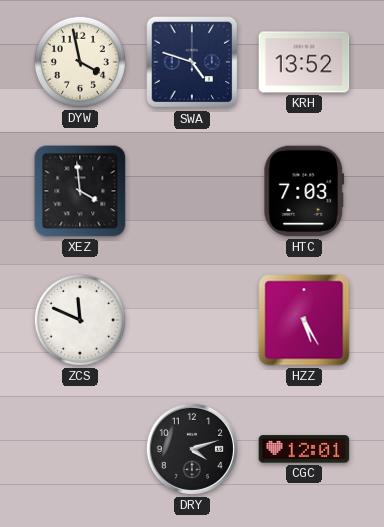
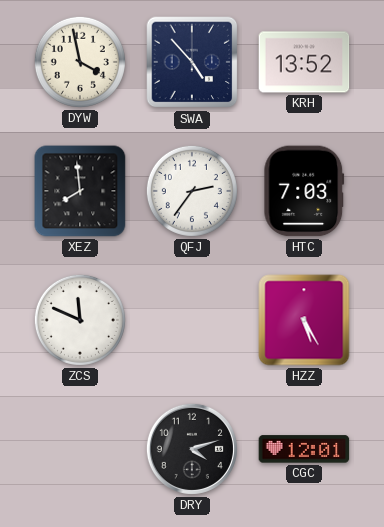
SWA: 4:48 -> 4:53
XEZ: 3:59 -> 7:59
QFJ: none -> 2:36
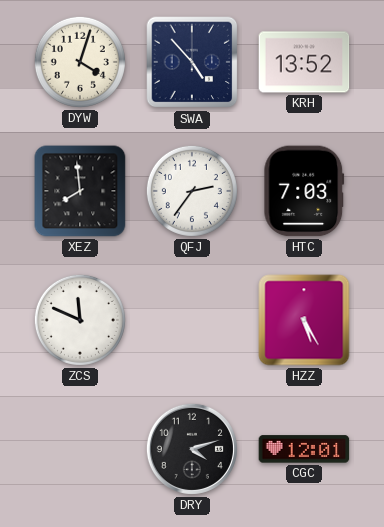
DYW: 3:58 -> 4:03
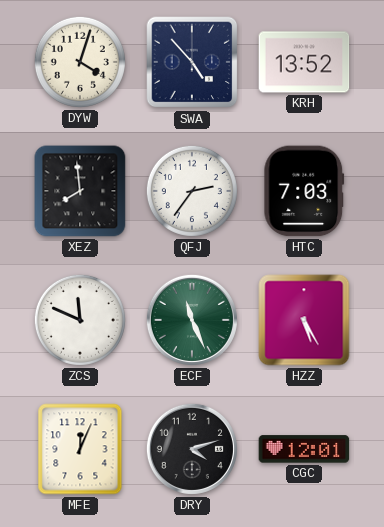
ECF: none -> 11:26
MFE: none -> 12:04
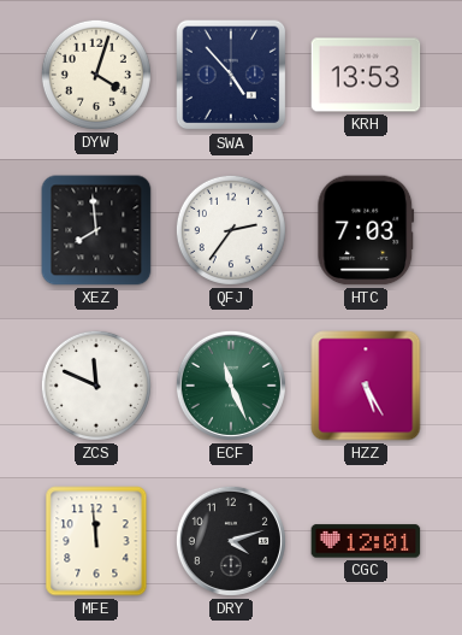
KRH: 13:52 -> 13:53
MFE: 12:04 -> 11:59
